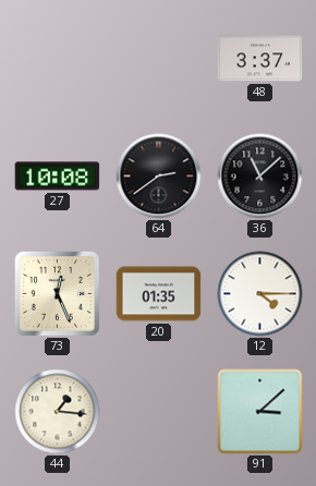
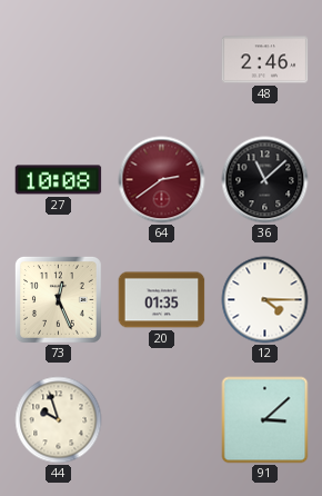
48: 3:37 -> 2:46
64 dial: black -> burgundy
44: 1:16 -> 9:57
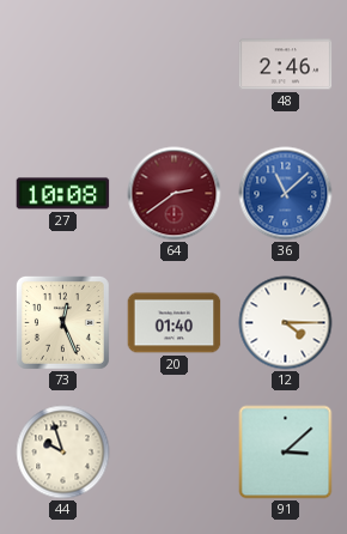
36 dial: black -> blue
20: 01:35 -> 01:40
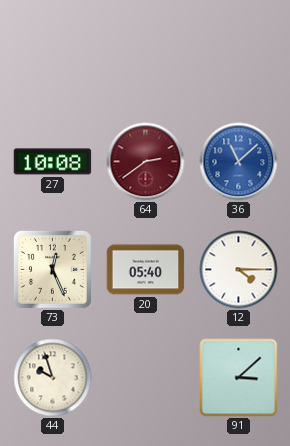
48: 2:46 -> none
20: 01:40 -> 05:40
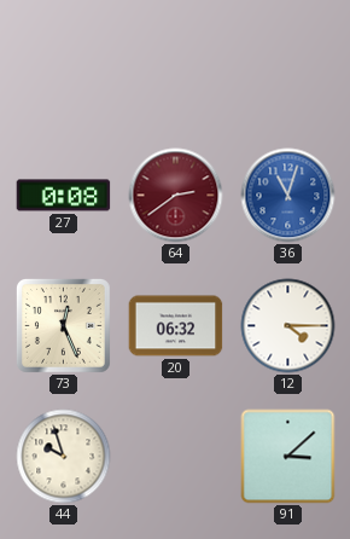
27: 10:08 -> 0:08
36: 11:08 -> 11:03
20: 05:40 -> 06:32
